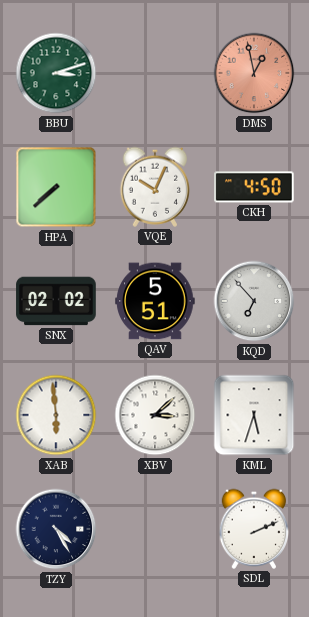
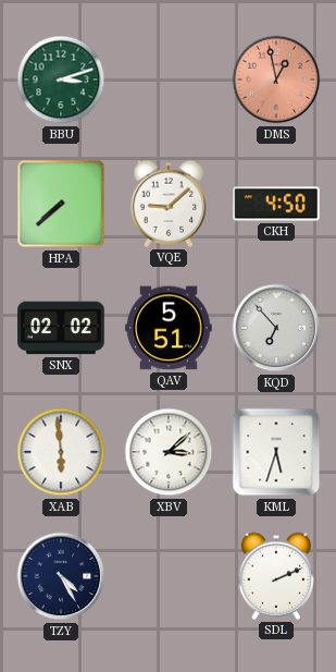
VQE: 10:04 -> 9:08
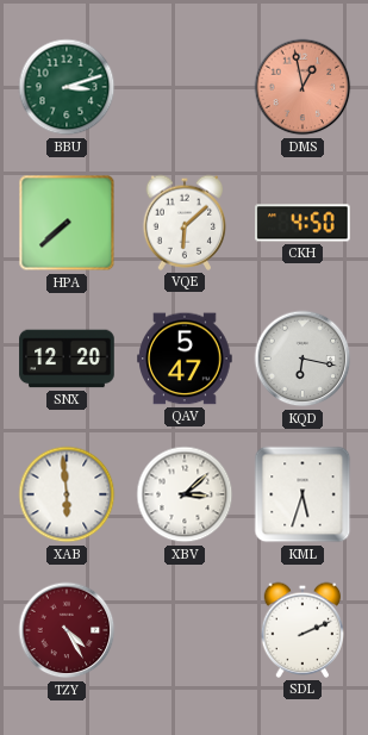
VQE: 9:08 -> 6:08
SNX: 02:02 -> 12:20
QAV: 5:51 -> 5:47
KQD: 6:53 -> 6:17
TZY dial: navy -> burgundy
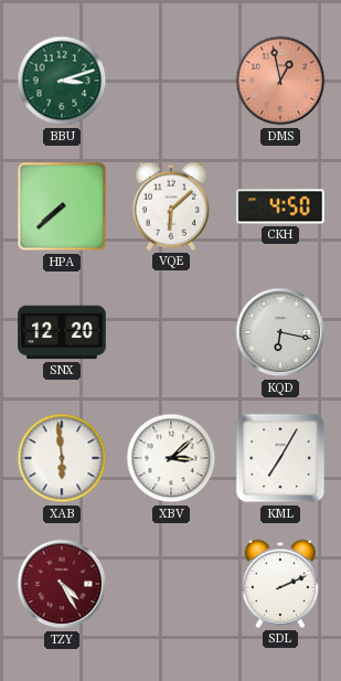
QAV: 5:47 -> none
KML: 5:33 -> 7:05
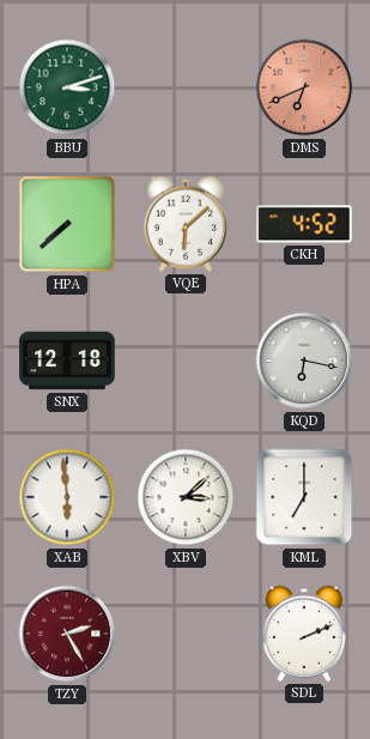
DMS: 12:58 -> 6:41
CKH: 4:50 -> 4:52
SNX: 12:20 -> 12:18
KML: 7:05 -> 7:00
TZY: 4:25 -> 2:25
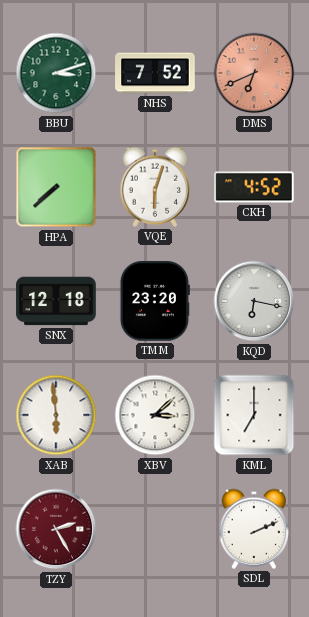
NHS: none -> 7:52
VQE: 6:08 -> 6:03
TMM: none -> 23:20
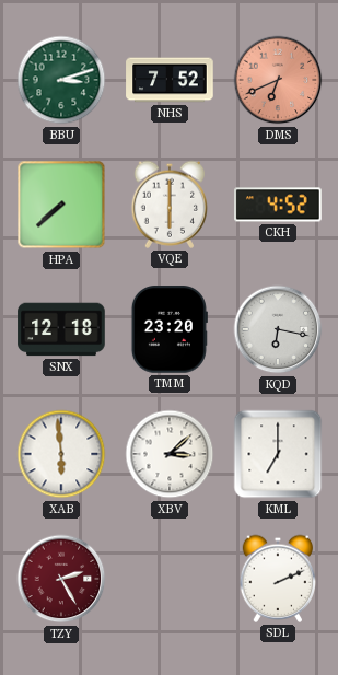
VQE: 6:03 -> 6:00
